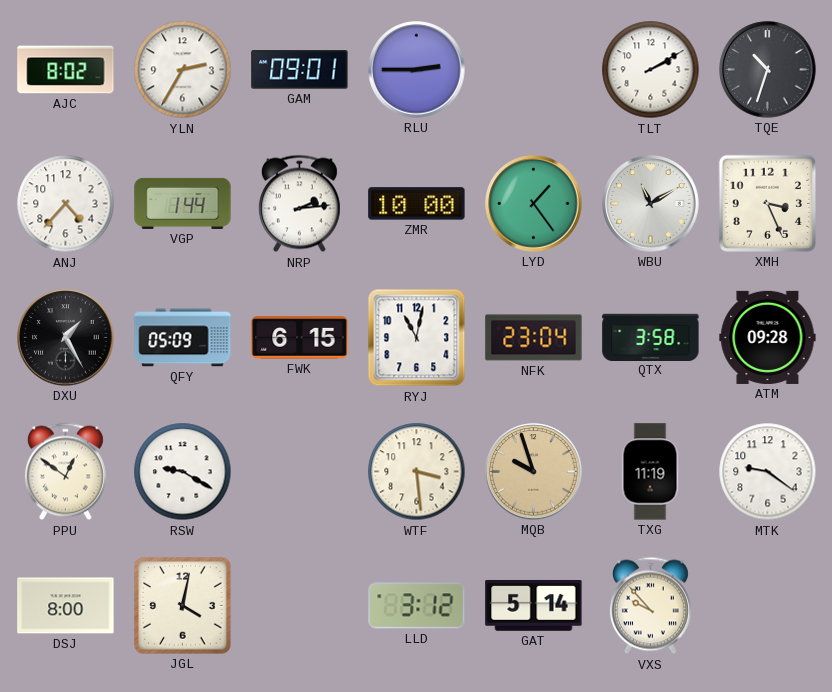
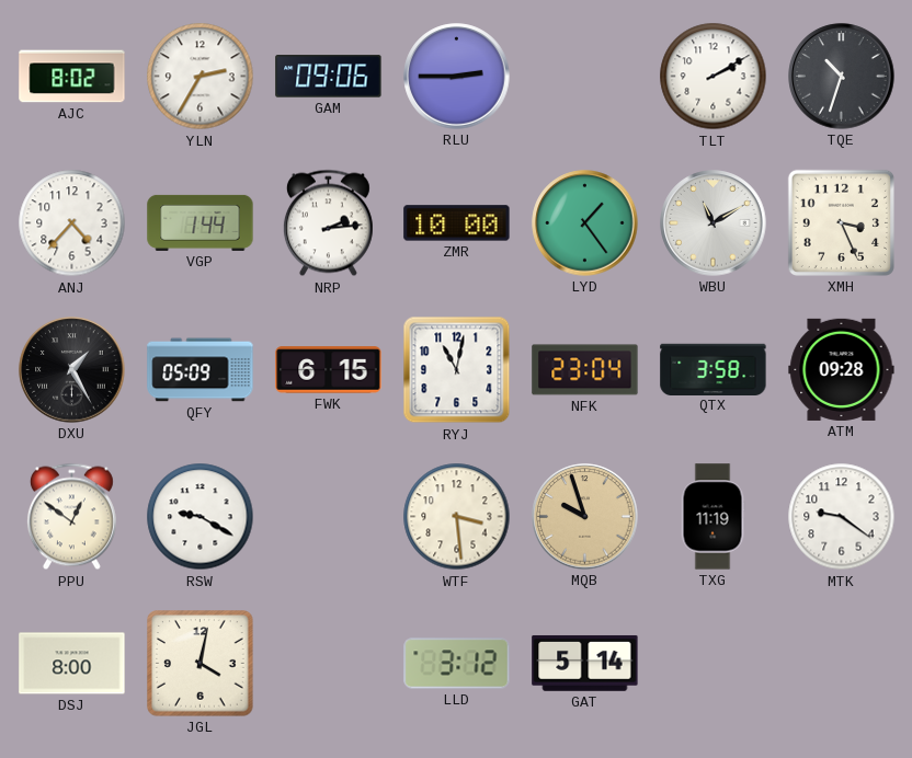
GAM: 09:01 -> 09:06
VXS: 9:53 -> none
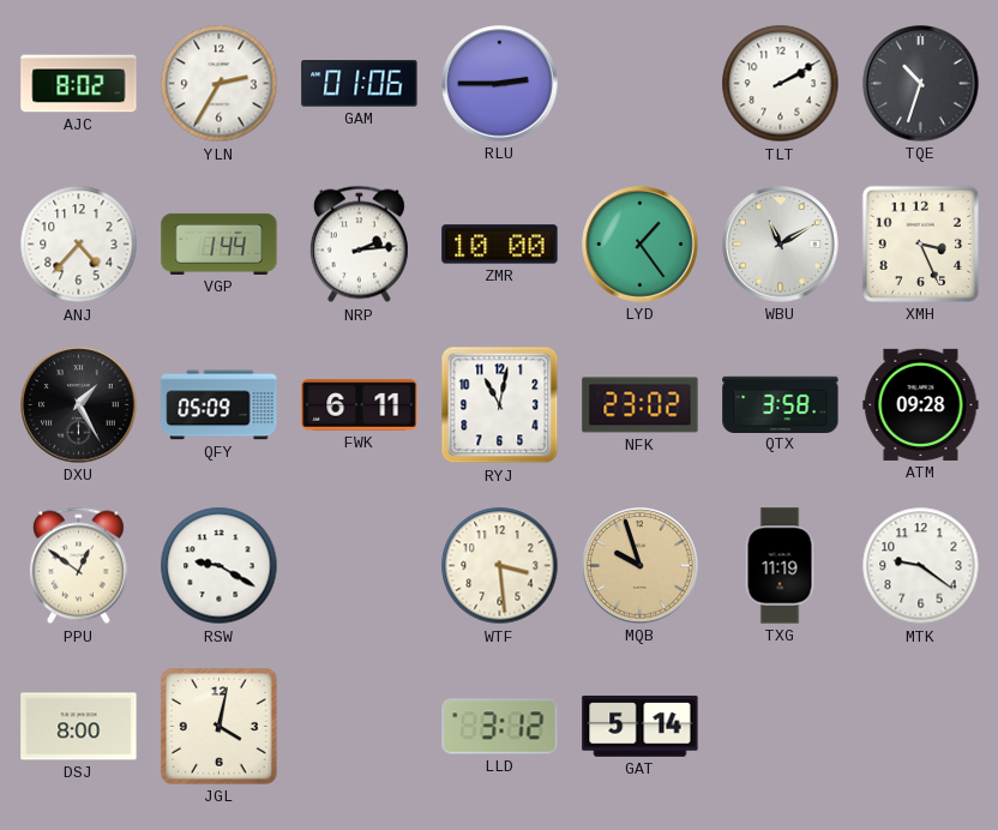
GAM: 09:06 -> 01:06
FWK: 6:15 -> 6:11
NFK: 23:04 -> 23:02
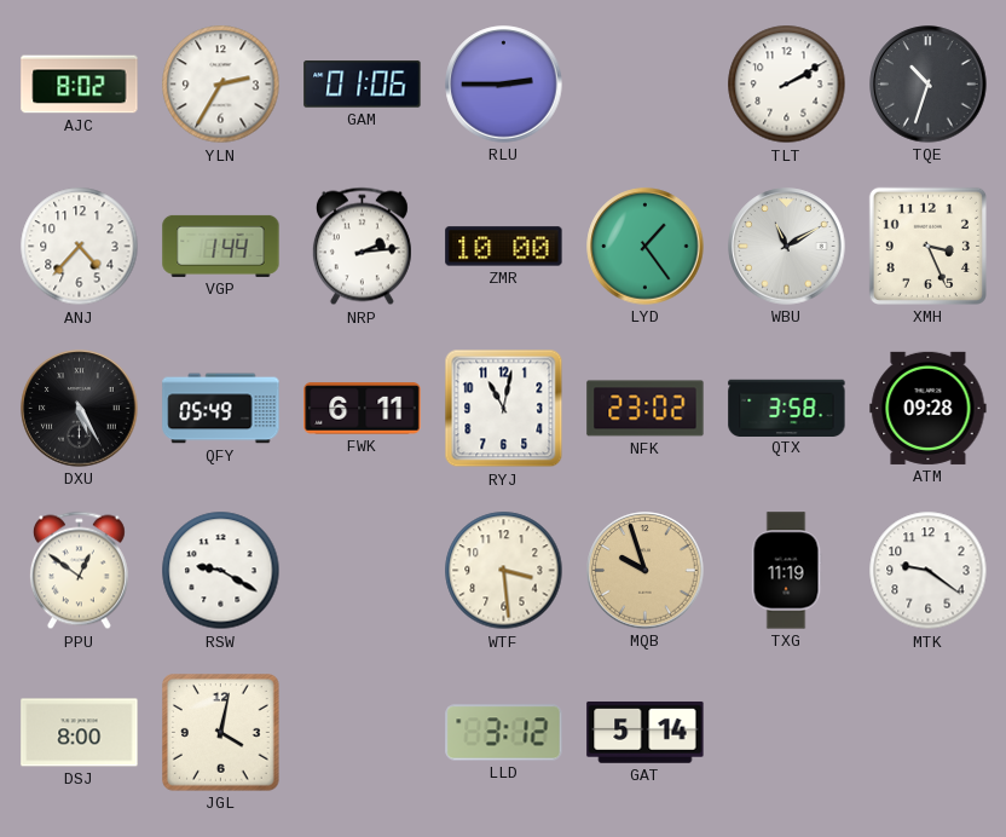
DXU: 1:25 -> 5:25
QFY: 05:09 -> 05:49
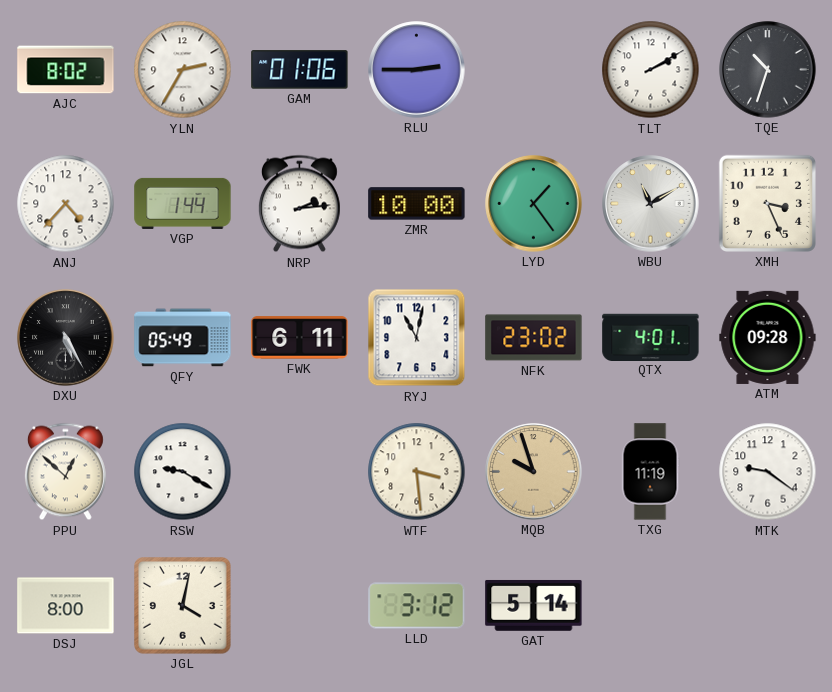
QTX: 3:58 -> 4:01
PPU: 12:51 -> 12:52
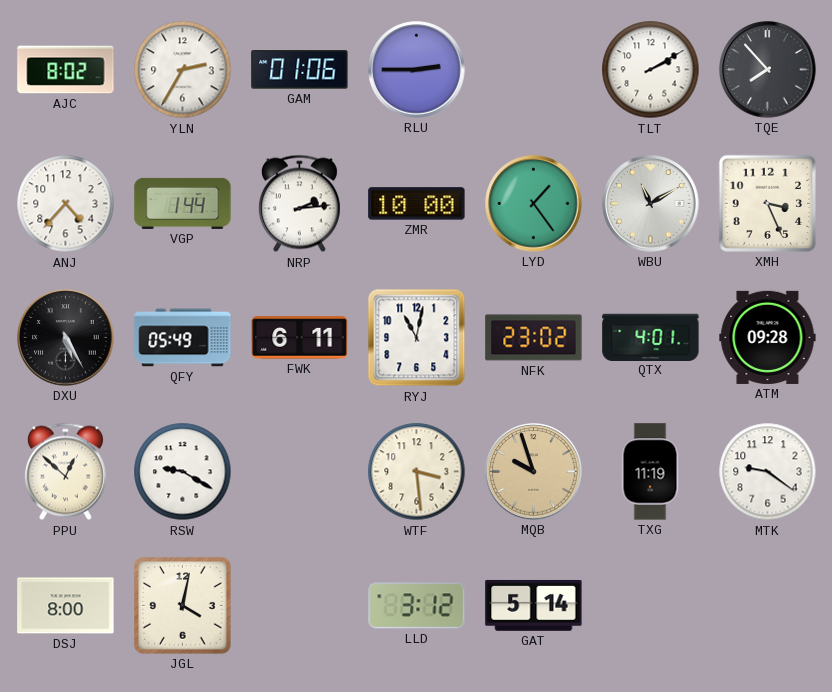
TQE: 10:33 -> 7:53
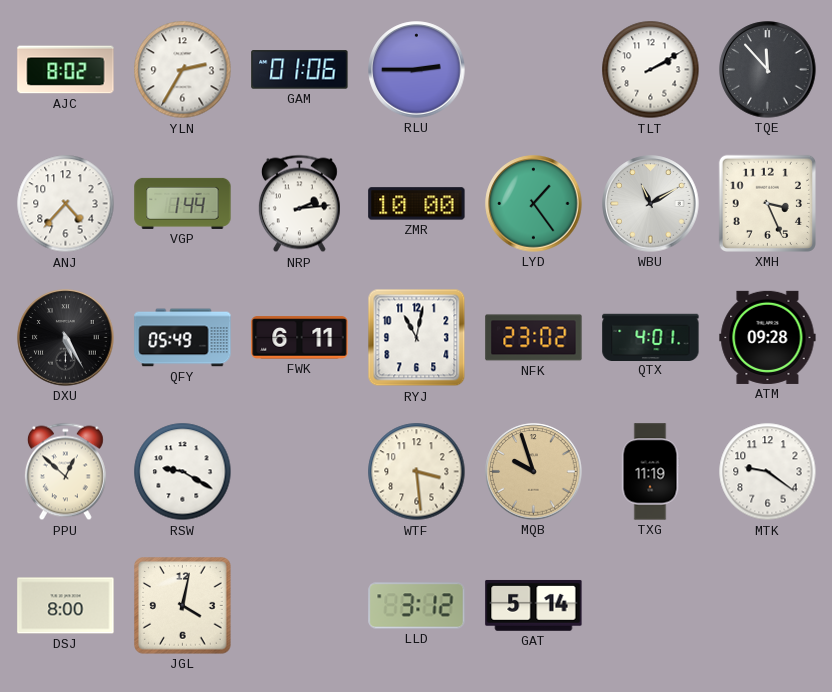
TQE: 7:53 -> 11:53
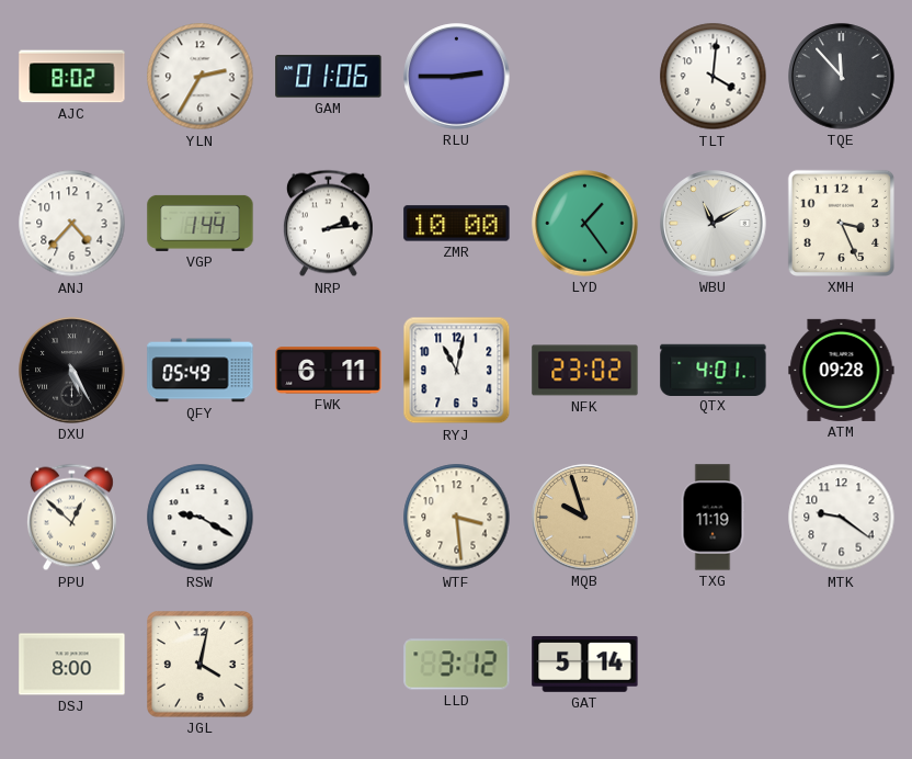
TLT: 2:10 -> 4:01
